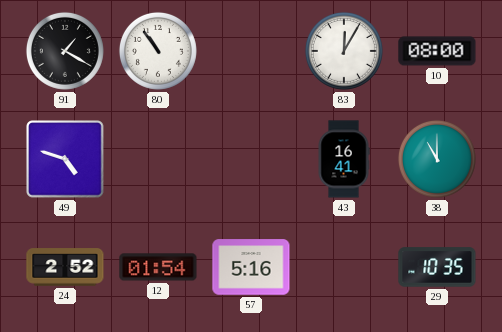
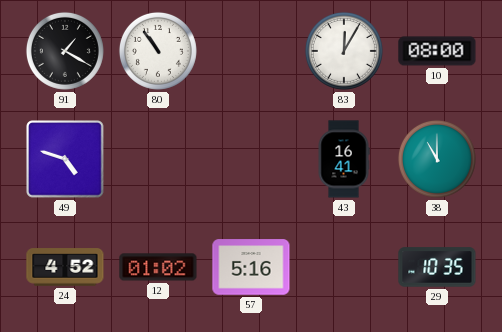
24: 2:52 -> 4:52
12: 01:54 -> 01:02
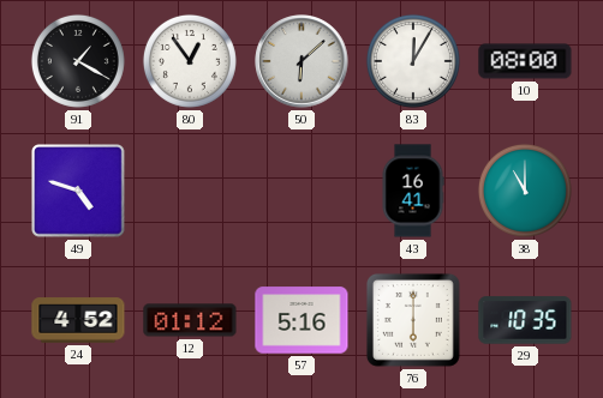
80: 10:54 -> 12:54
50: none -> 6:08
12: 01:02 -> 01:12
76: none -> 6:00
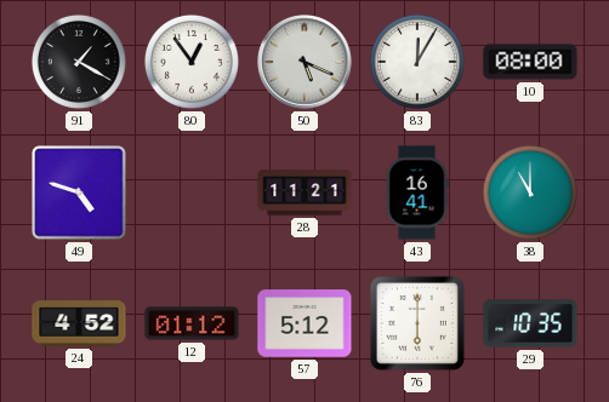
50: 6:08 -> 5:19
28: none -> 11:21
57: 5:16 -> 5:12
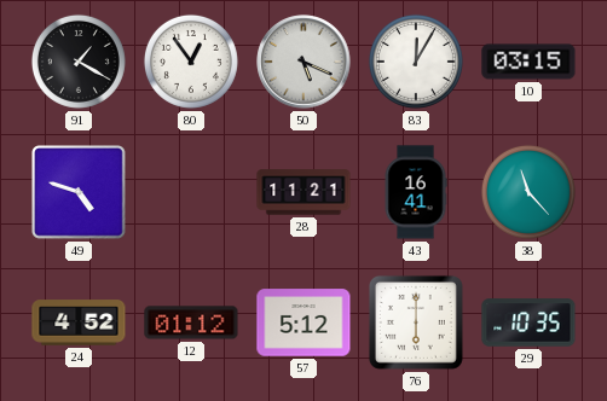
10: 08:00 -> 03:15
38: 11:00 -> 11:23
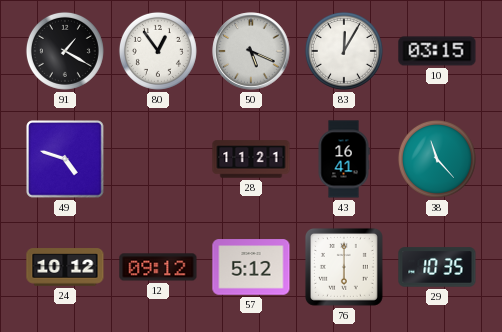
24: 4:52 -> 10:12
12: 01:12 -> 09:12
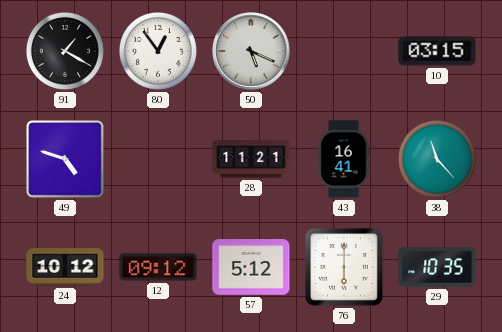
83: 12:05 -> none
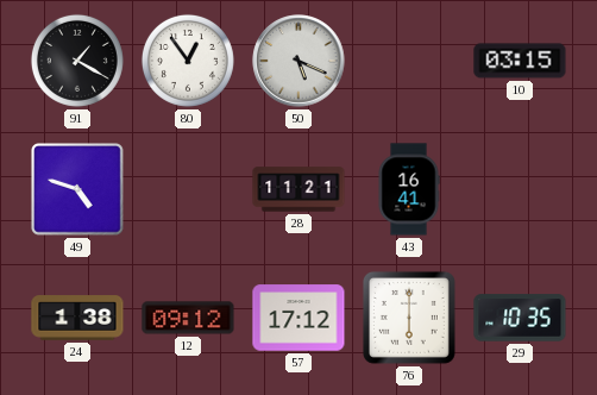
38: 11:23 -> none
24: 10:12 -> 1:38
57: 5:12 -> 17:12
